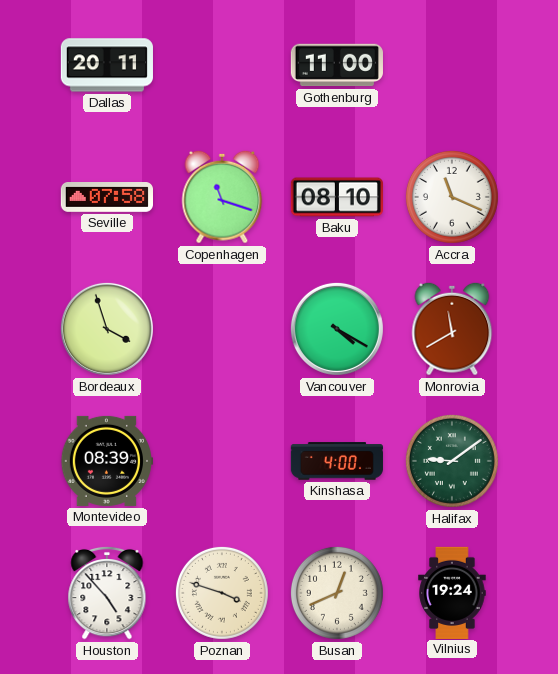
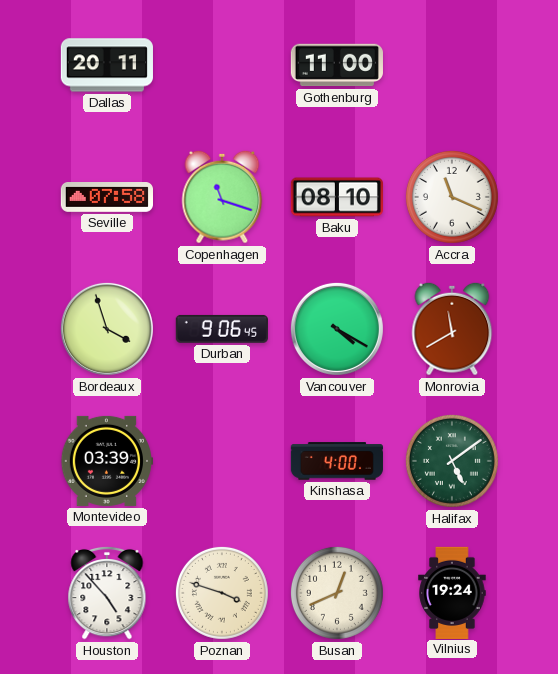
Durban: none -> 9:06
Montevideo: 08:39 -> 03:39
Halifax: 9:09 -> 5:09
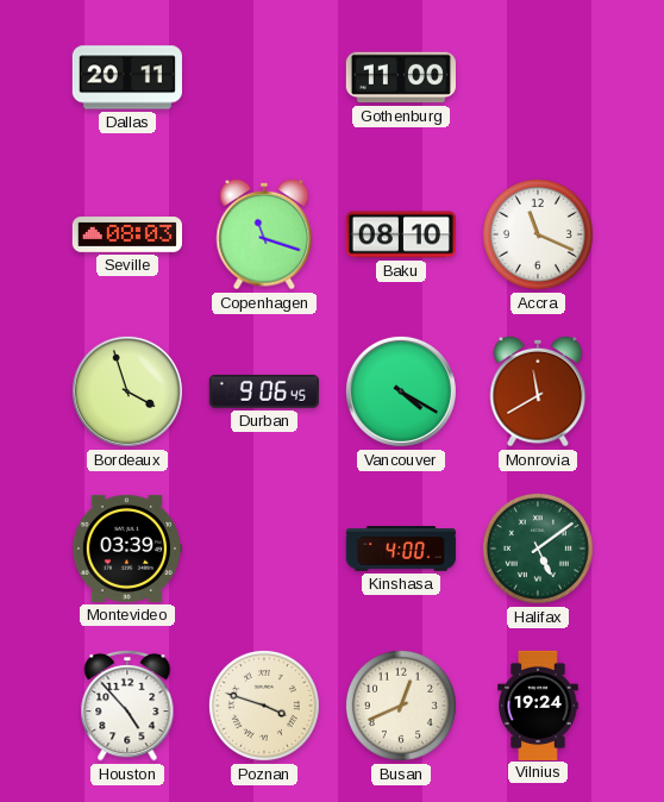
Seville: 07:58 -> 08:03
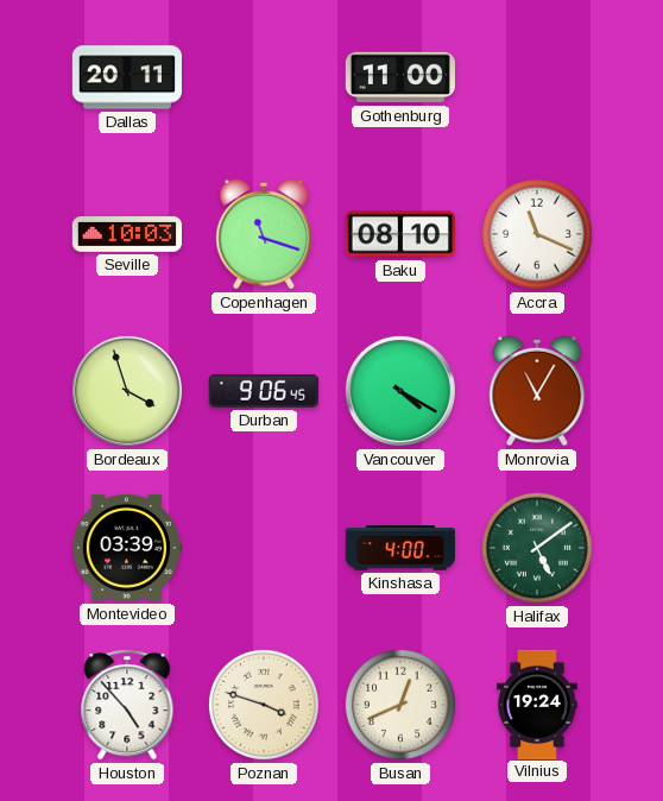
Seville: 08:03 -> 10:03
Monrovia: 11:40 -> 11:05
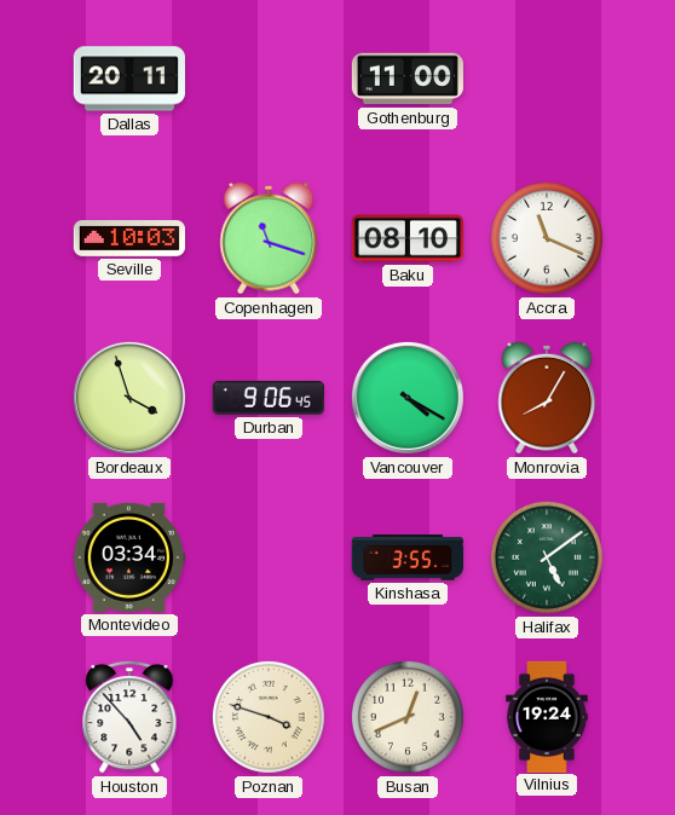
Monrovia: 11:05 -> 8:05
Montevideo: 03:39 -> 03:34
Kinshasa: 4:00 -> 3:55
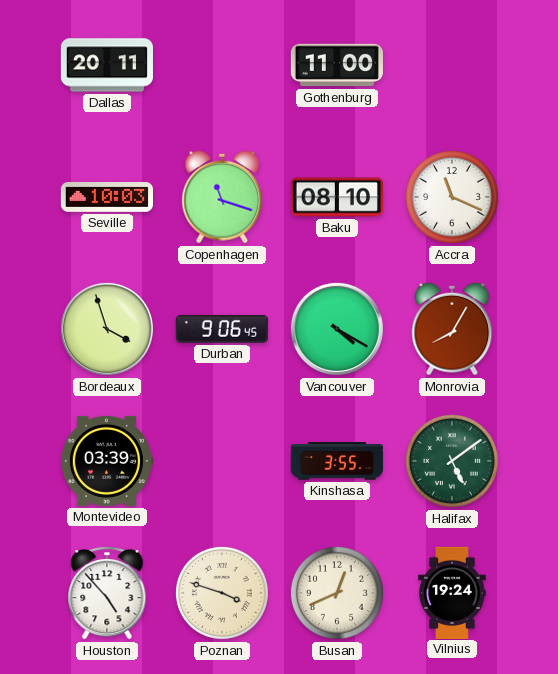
Montevideo: 03:34 -> 03:39
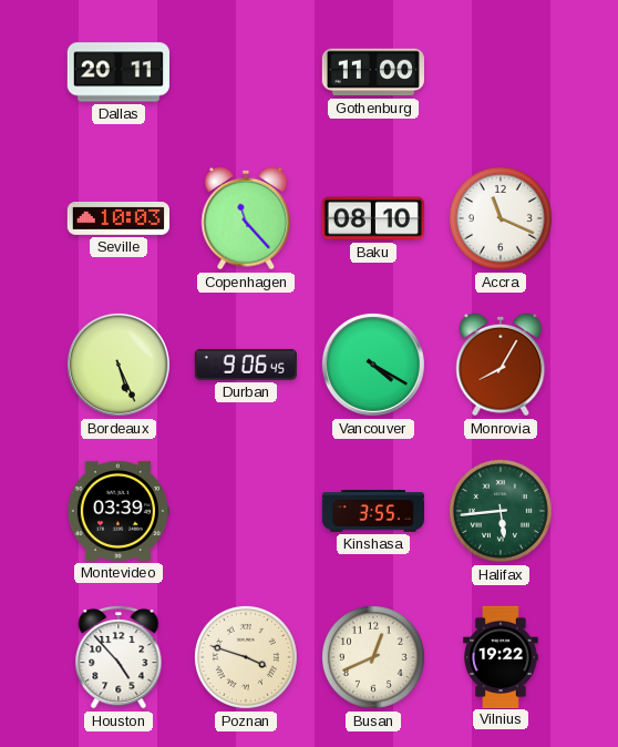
Copenhagen: 11:18 -> 11:23
Bordeaux: 3:57 -> 5:26
Halifax: 5:09 -> 5:44
Vilnius: 19:24 -> 19:22
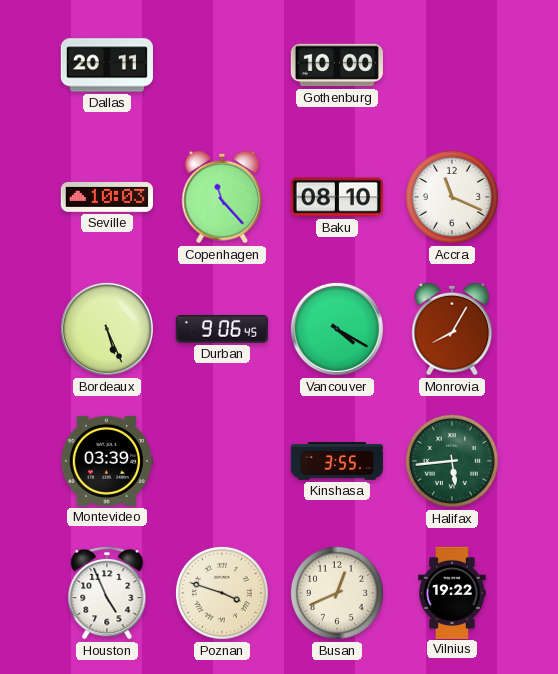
Gothenburg: 11:00 -> 10:00
Houston: 4:53 -> 4:56
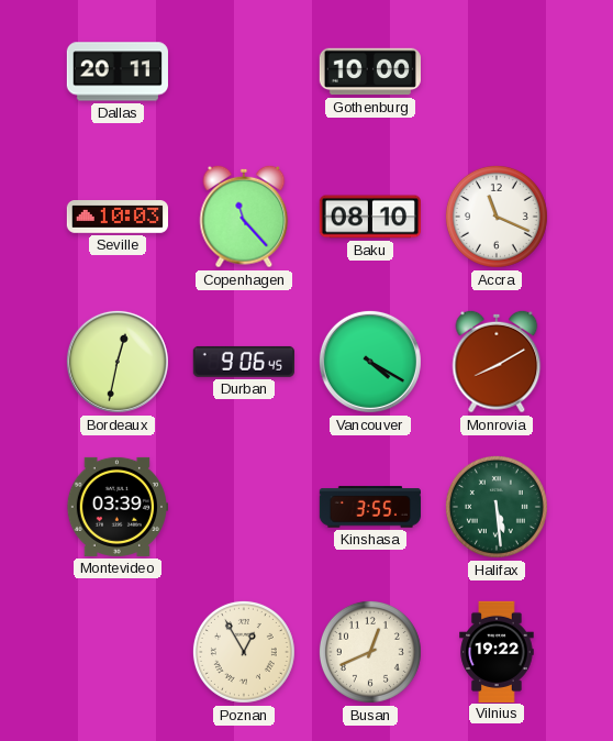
Bordeaux: 5:26 -> 12:32
Monrovia: 8:05 -> 8:10
Halifax: 5:44 -> 5:29
Houston: 4:56 -> none
Poznan: 3:48 -> 12:55
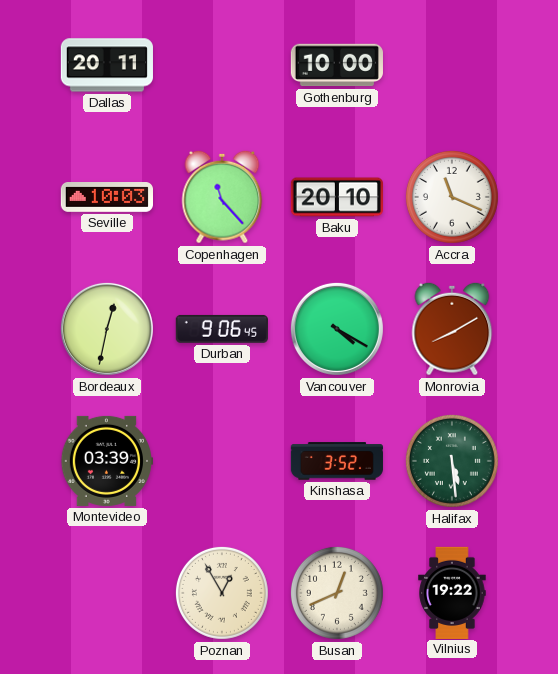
Baku: 08:10 -> 20:10
Kinshasa: 3:55 -> 3:52
